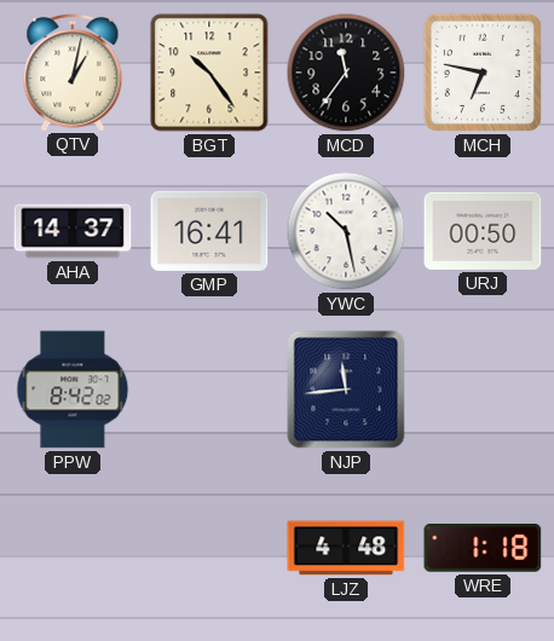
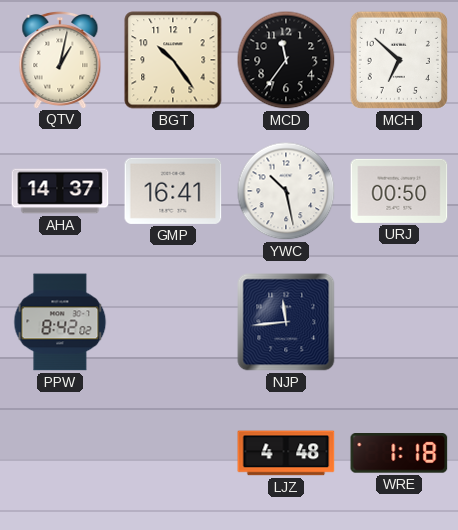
MCH: 6:47 -> 6:52
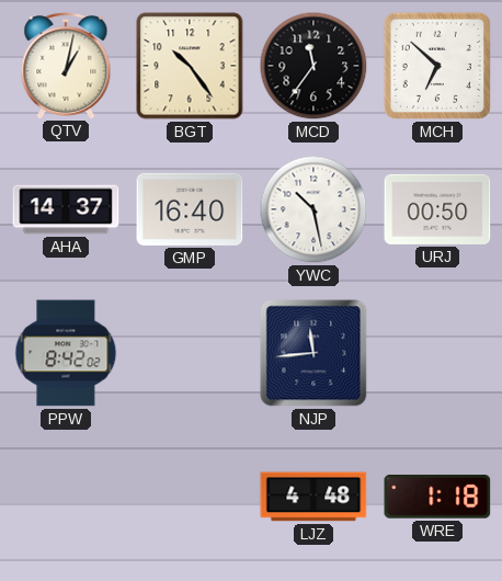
GMP: 16:41 -> 16:40
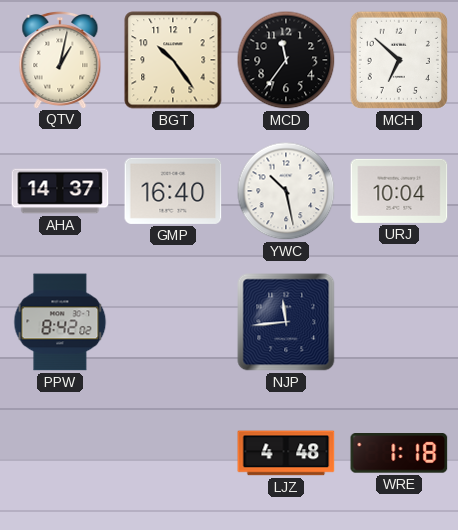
URJ: 00:50 -> 10:04
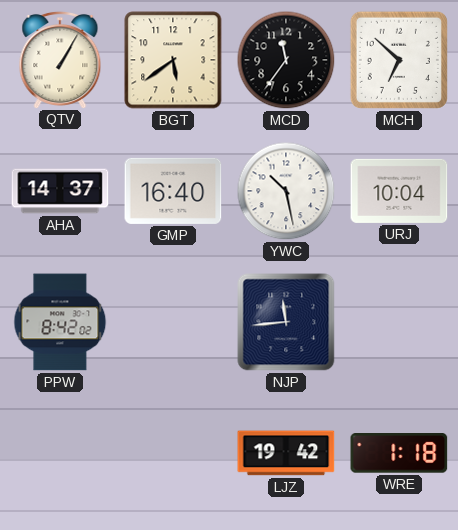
QTV: 1:02 -> 1:05
BGT: 10:24 -> 5:39
LJZ: 4:48 -> 19:42
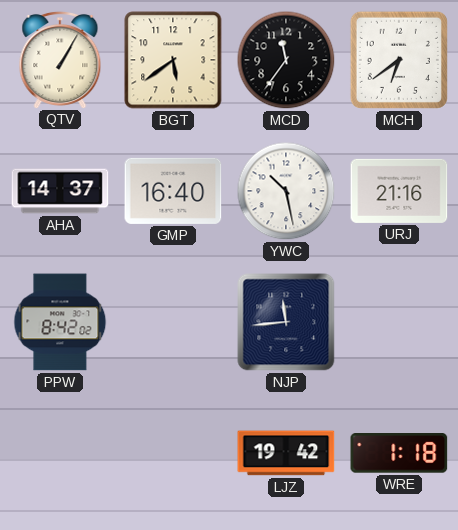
MCH: 6:52 -> 6:39
URJ: 10:04 -> 21:16
